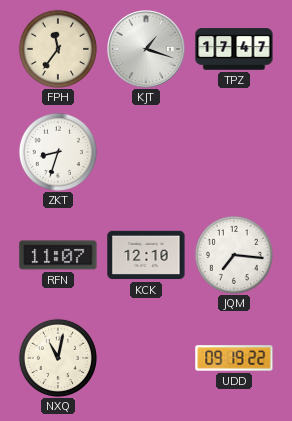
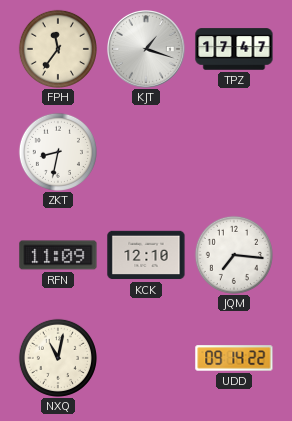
ZKT: 8:33 -> 8:32
RFN: 11:07 -> 11:09
UDD: 09:19 -> 09:14
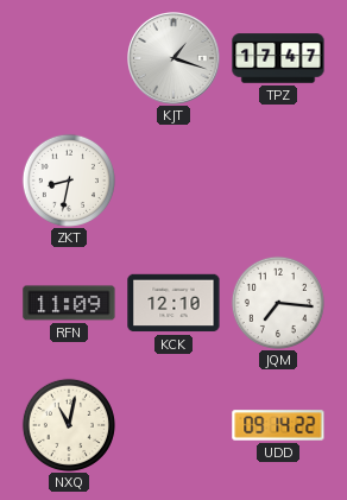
FPH: 11:36 -> none
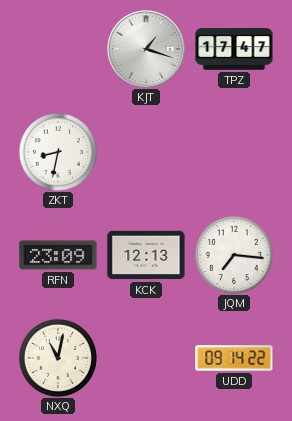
RFN: 11:09 -> 23:09
KCK: 12:10 -> 12:13
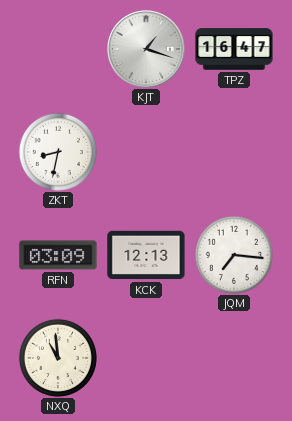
TPZ: 17:47 -> 16:47
RFN: 23:09 -> 03:09
NXQ: 11:02 -> 10:59
UDD: 09:14 -> none
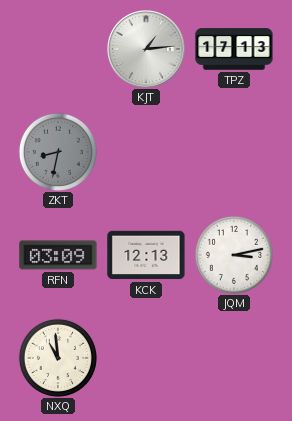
KJT: 1:18 -> 1:14
TPZ: 16:47 -> 17:13
ZKT dial: white -> grey
JQM: 7:16 -> 3:13
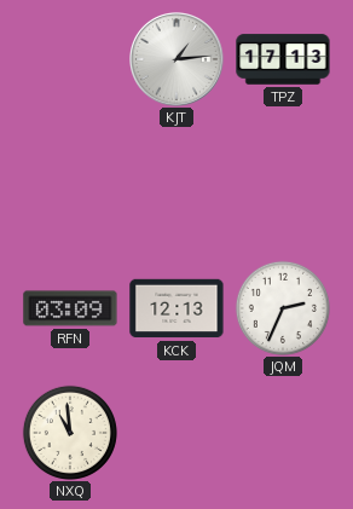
ZKT: 8:32 -> none
JQM: 3:13 -> 2:34
